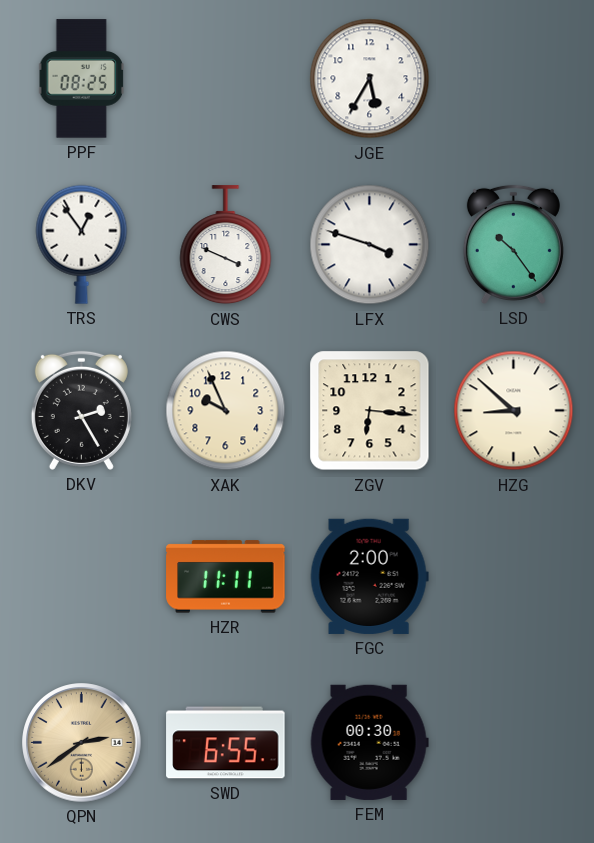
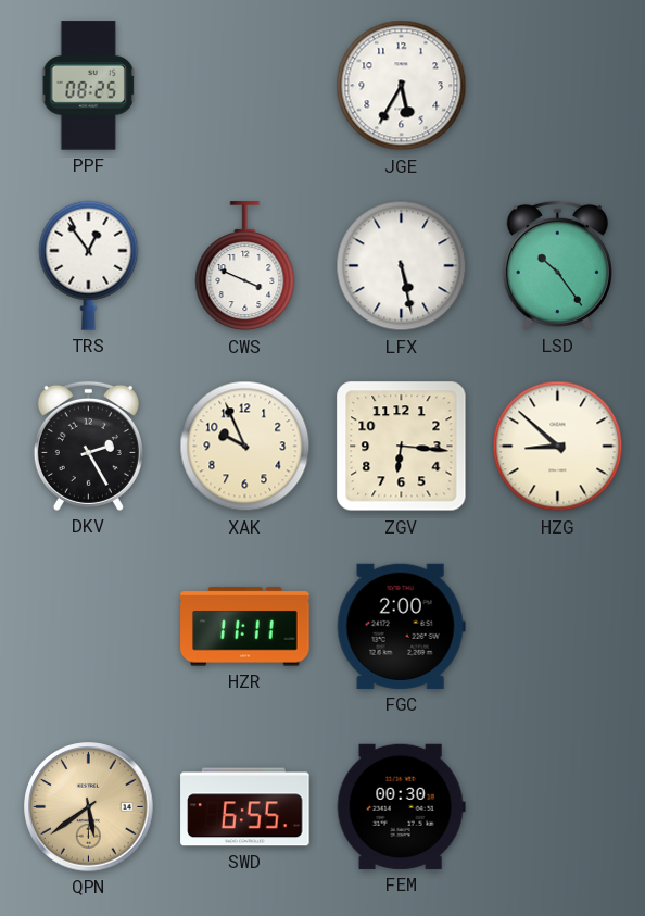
LFX: 3:48 -> 5:28
QPN: 2:39 -> 5:39
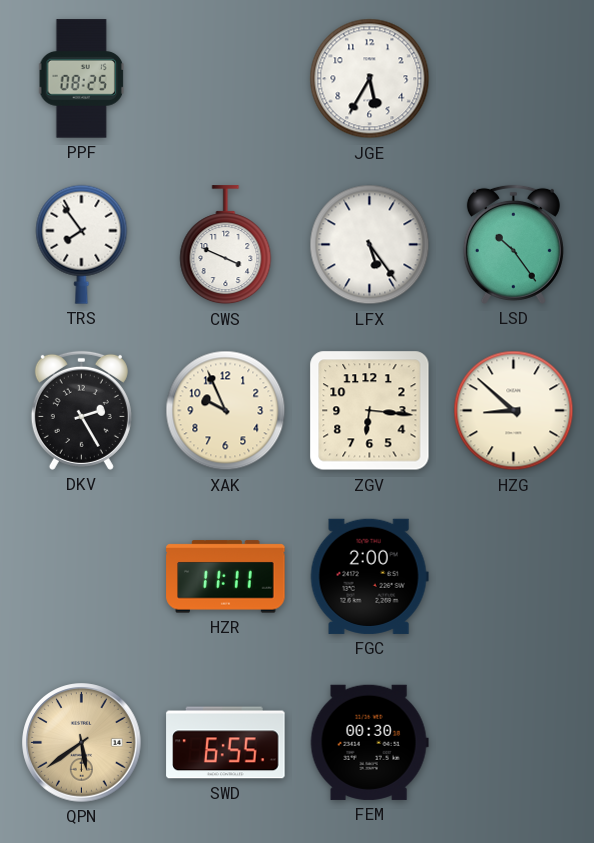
TRS: 12:54 -> 7:54
LFX: 5:28 -> 5:24
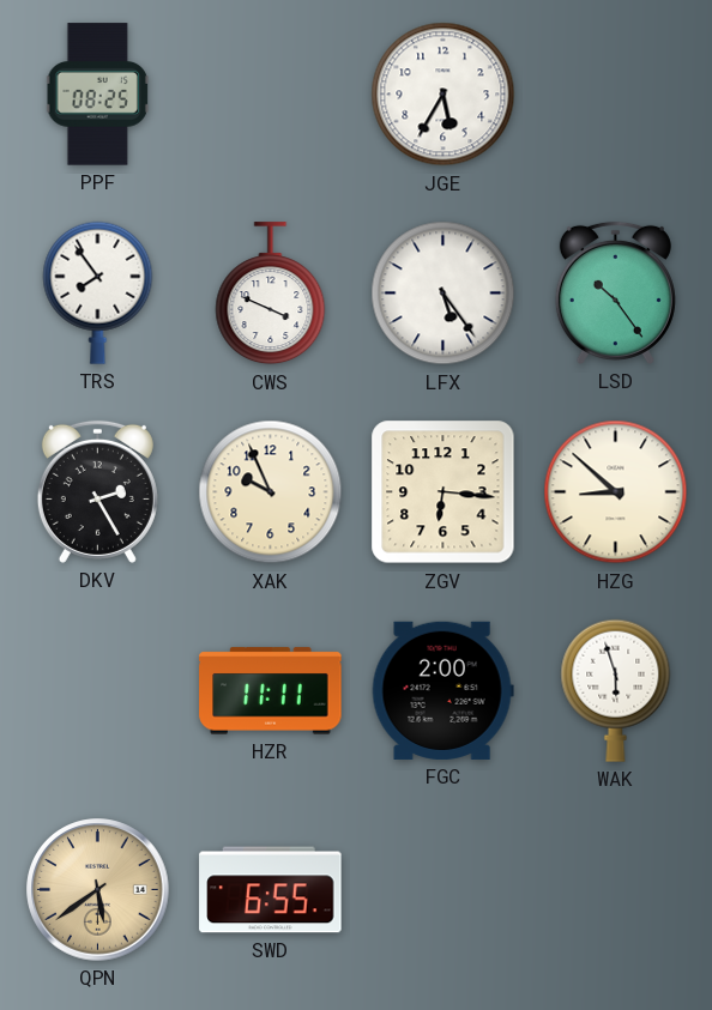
WAK: none -> 5:57
FEM: 00:30 -> none
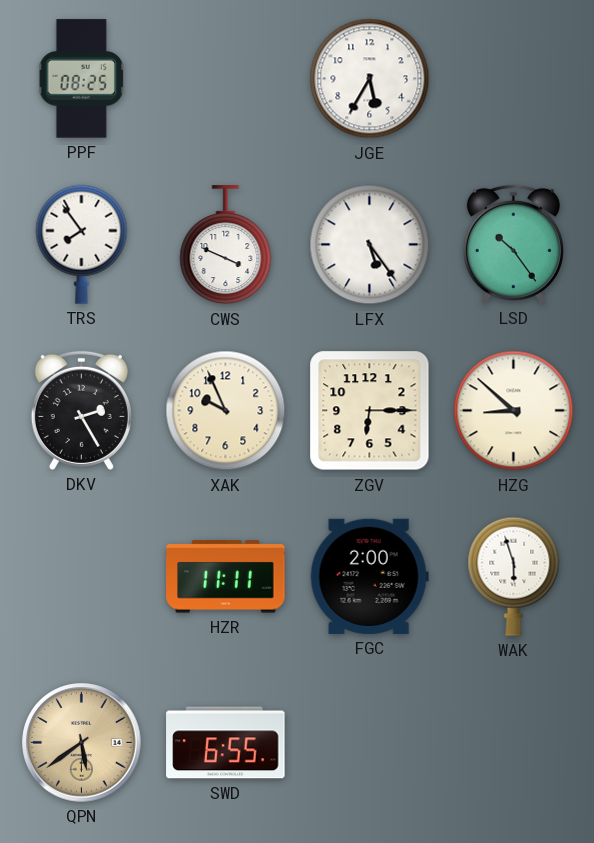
ZGV: 6:16 -> 6:15
